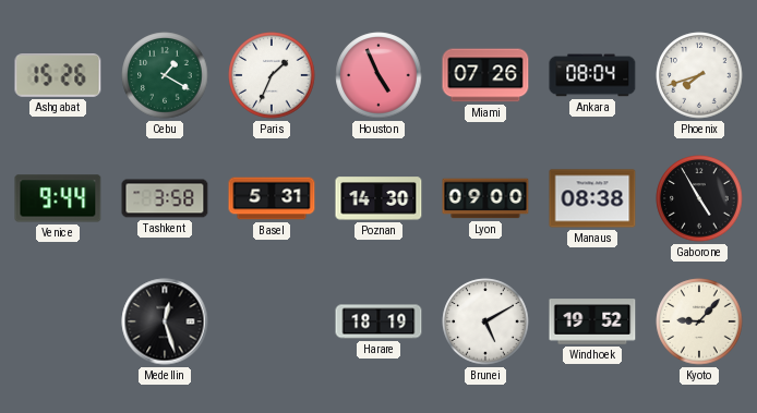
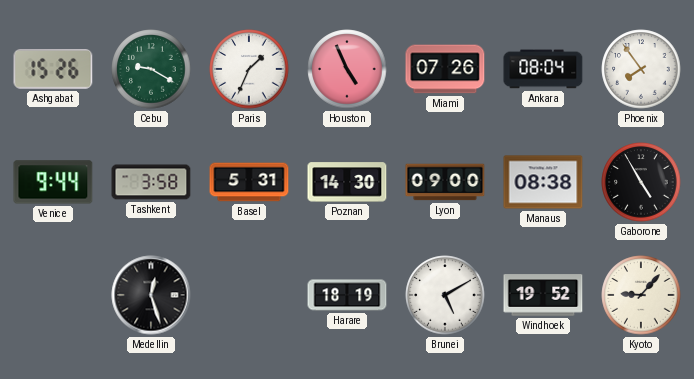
Cebu: 1:20 -> 9:20
Phoenix: 7:42 -> 7:54
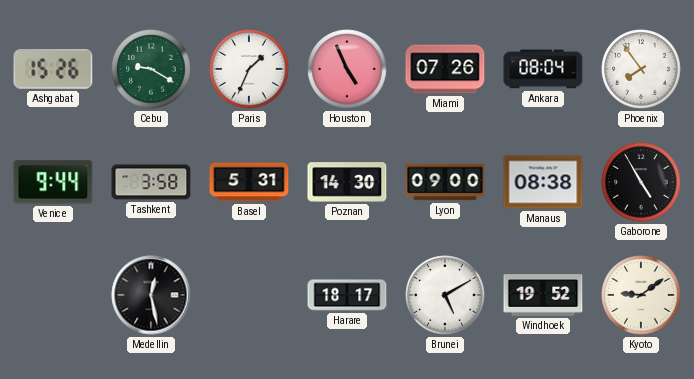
Medellin: 12:27 -> 12:28
Harare: 18:19 -> 18:17
Kyoto: 9:07 -> 9:09
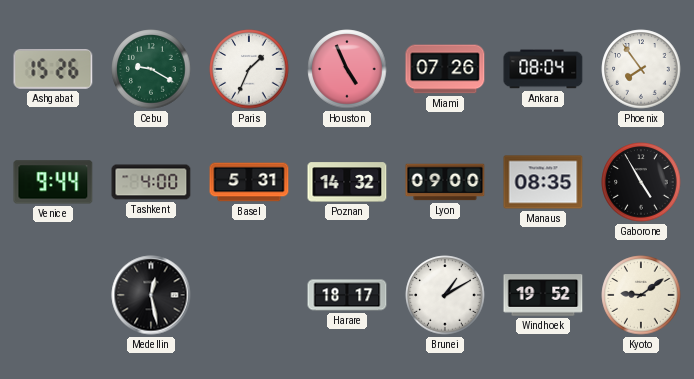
Tashkent: 3:58 -> 4:00
Poznan: 14:30 -> 14:32
Manaus: 08:38 -> 08:35
Brunei: 5:10 -> 1:10
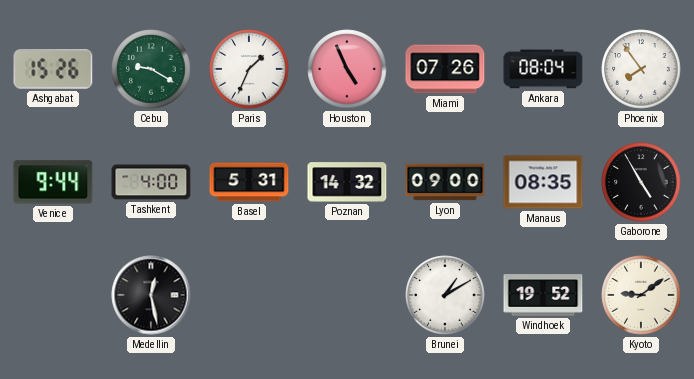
Harare: 18:17 -> none
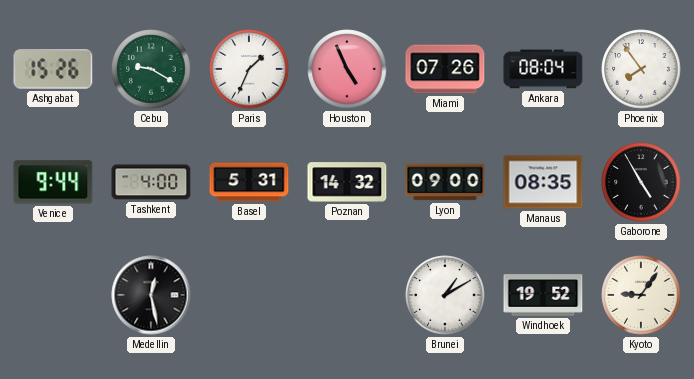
Kyoto: 9:09 -> 9:06
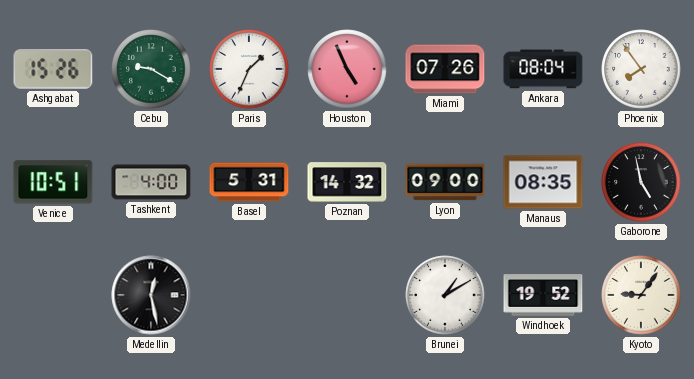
Venice: 9:44 -> 10:51
Gaborone: 4:55 -> 4:58
